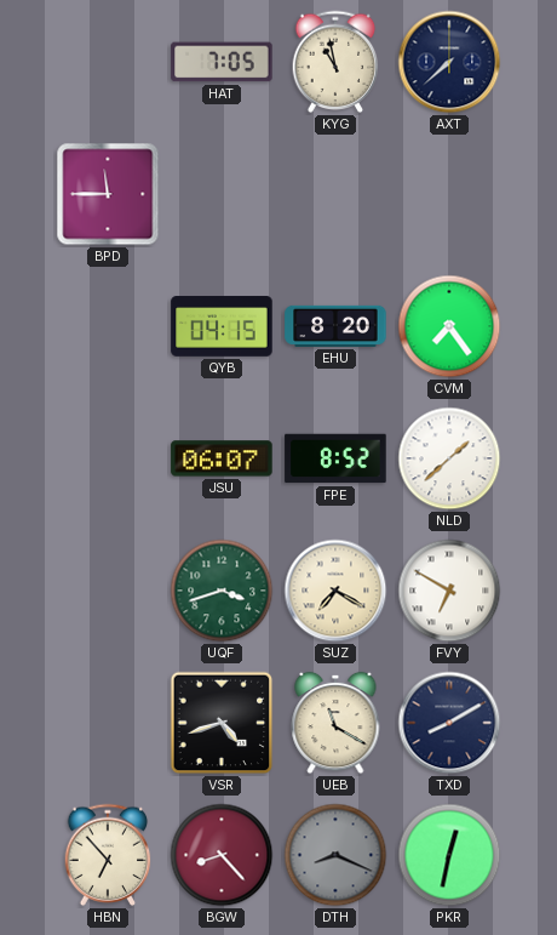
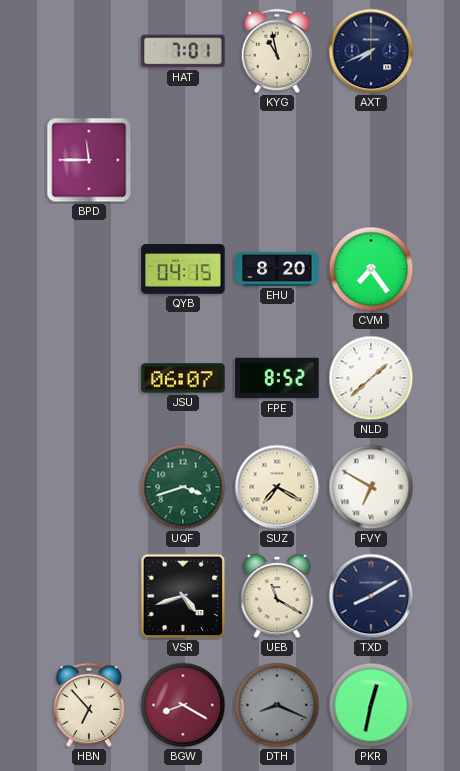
HAT: 7:05 -> 7:01
AXT: 7:38 -> 7:41
BGW: 8:23 -> 8:20
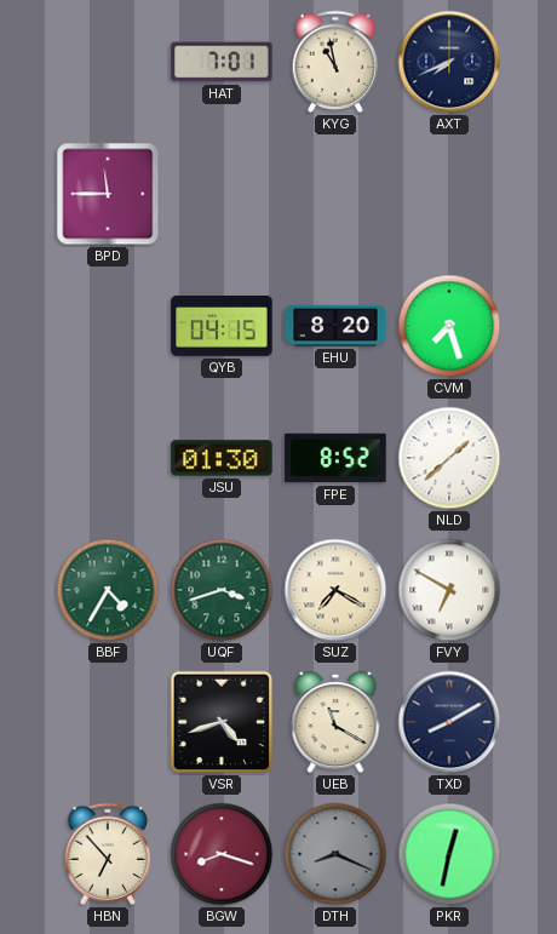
CVM: 7:24 -> 7:27
JSU: 06:07 -> 01:30
BBF: none -> 4:35
BGW: 8:20 -> 8:18
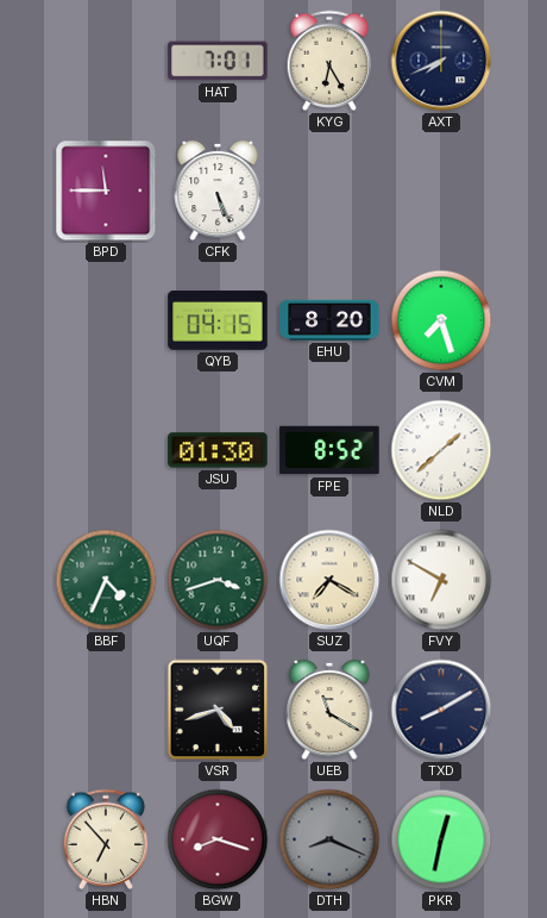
KYG: 10:58 -> 6:25
CFK: none -> 5:26
BBF: 4:35 -> 4:34
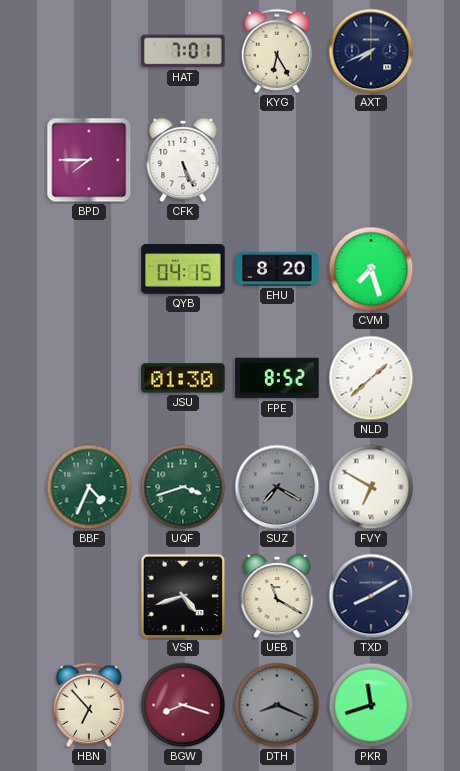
BPD: 11:45 -> 7:45
SUZ dial: cream -> grey
PKR: 12:32 -> 11:42
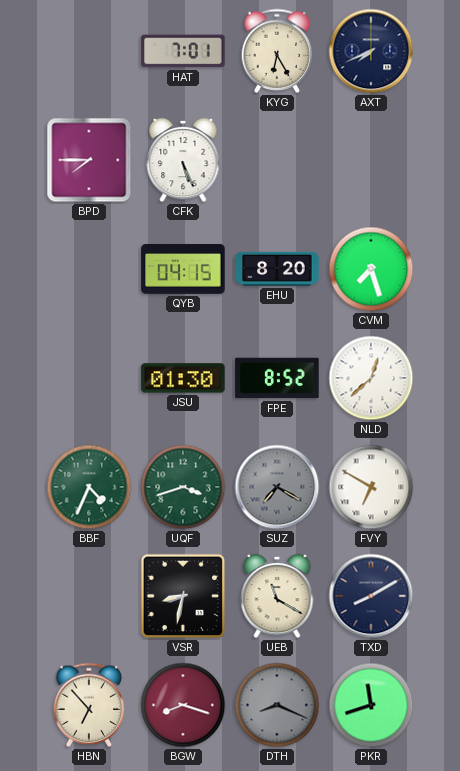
NLD: 1:38 -> 12:38
VSR: 4:42 -> 8:32
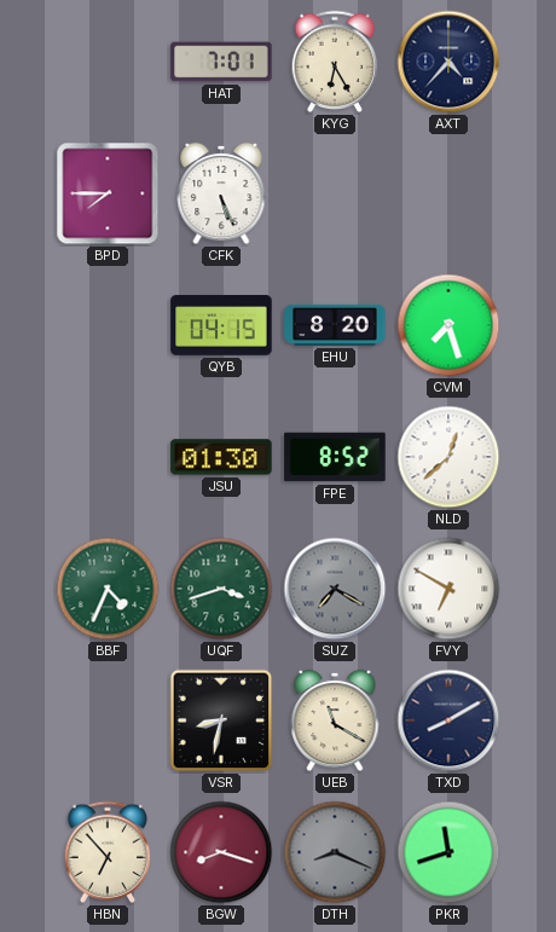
AXT: 7:41 -> 4:37
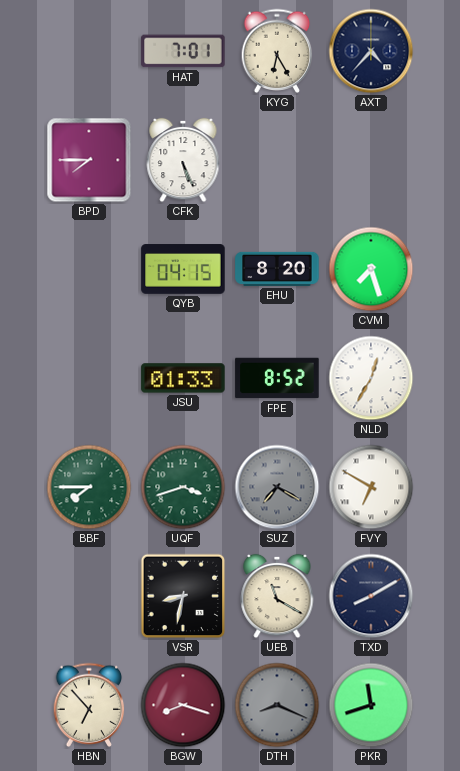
JSU: 01:30 -> 01:33
NLD: 12:38 -> 12:35
BBF: 4:34 -> 7:45
